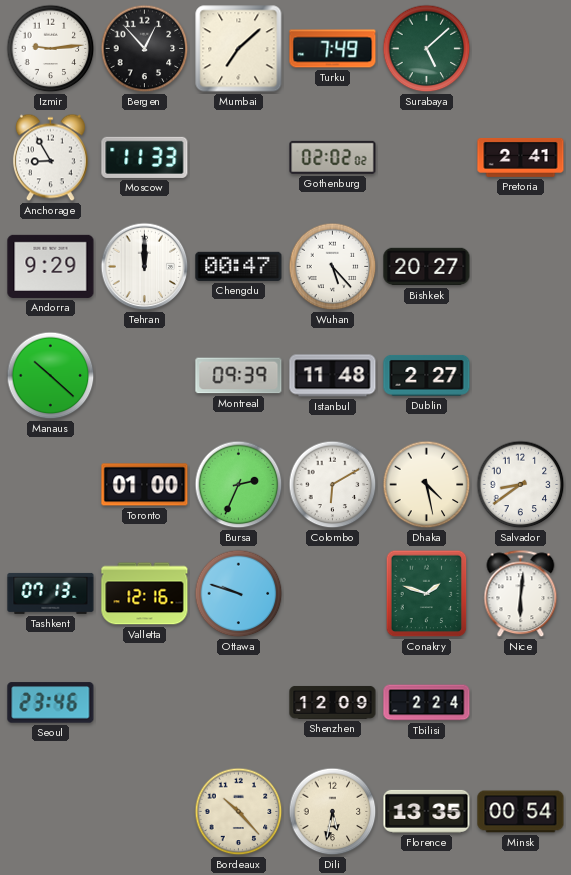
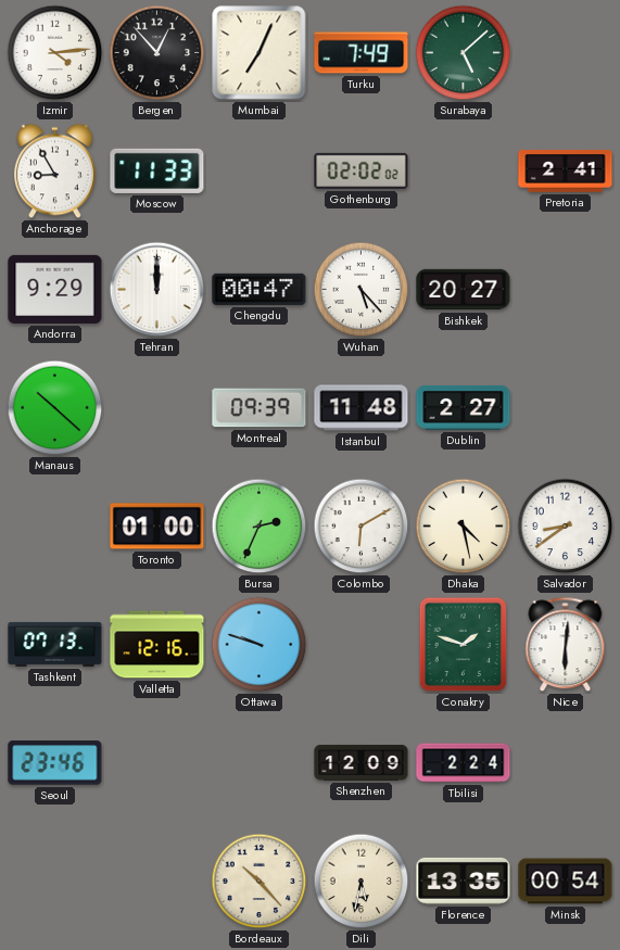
Izmir: 9:14 -> 4:14
Mumbai: 7:08 -> 7:04
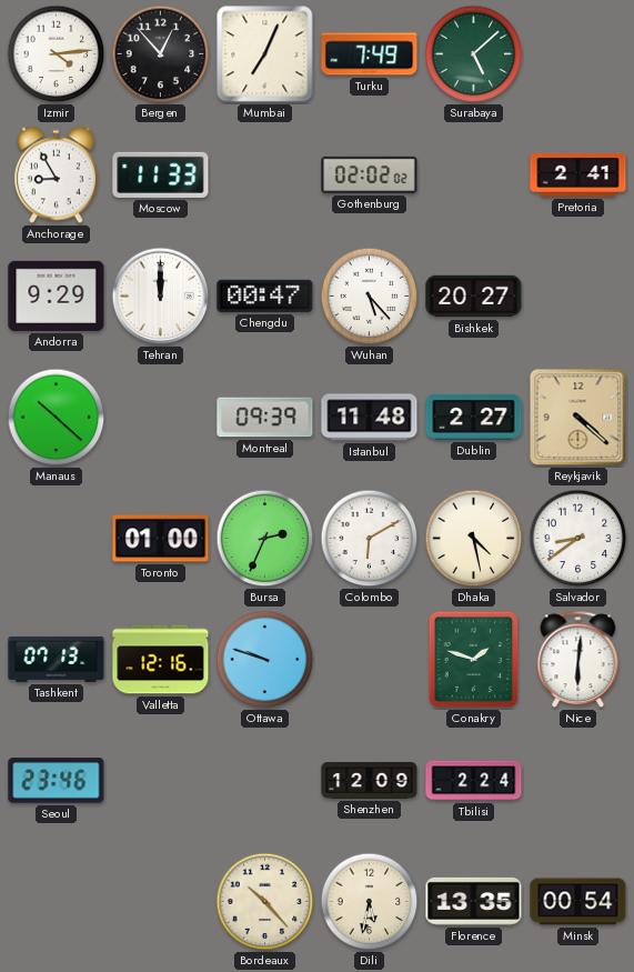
Reykjavik: none -> 4:22
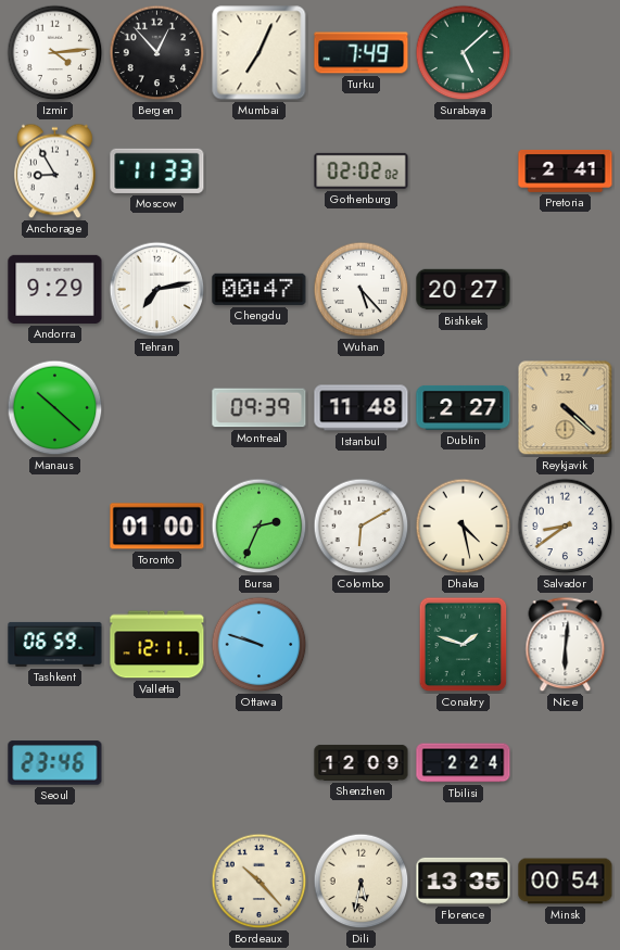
Tehran: 12:00 -> 7:13
Tashkent: 07:13 -> 06:59
Valletta: 12:16 -> 12:11
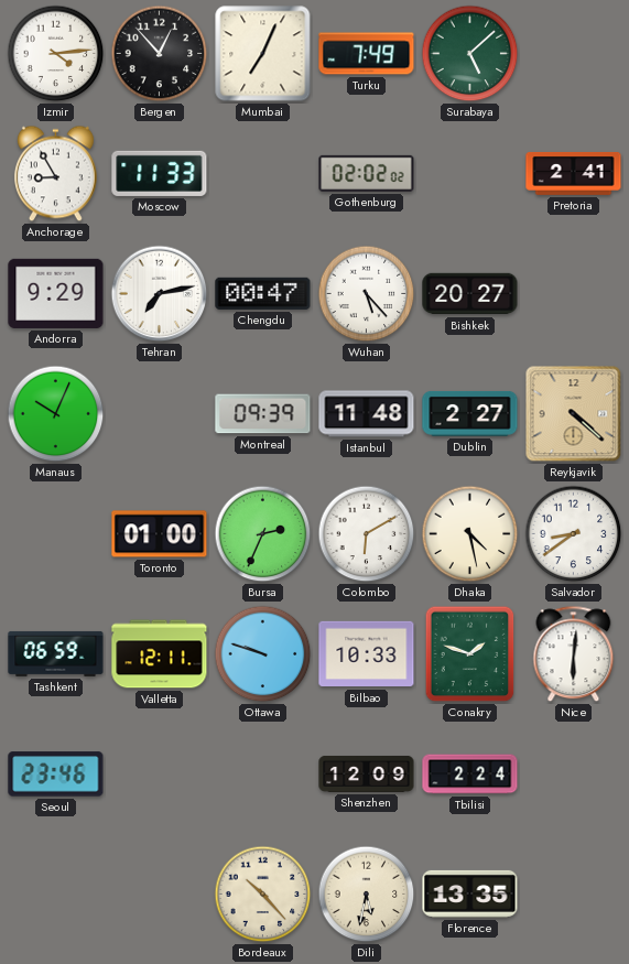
Manaus: 10:22 -> 10:04
Bilbao: none -> 10:33
Minsk: 00:54 -> none
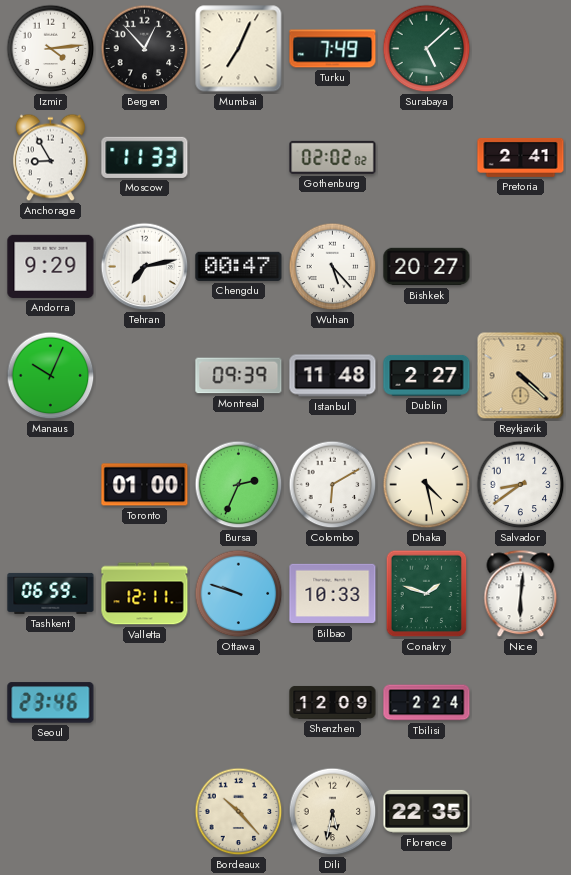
Florence: 13:35 -> 22:35
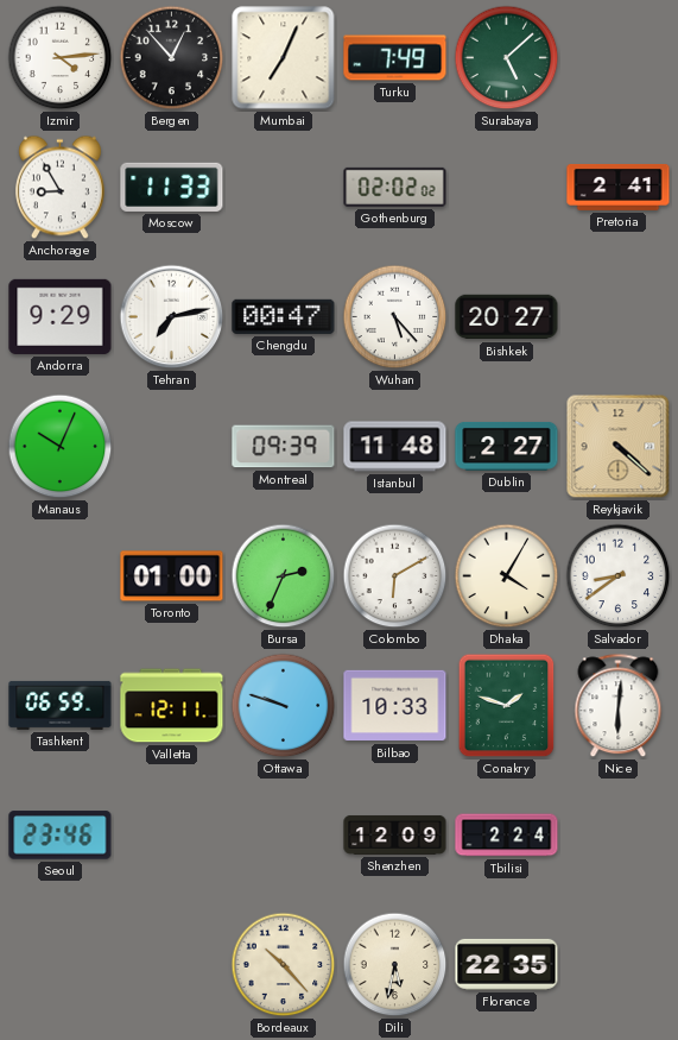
Dhaka: 4:28 -> 4:05
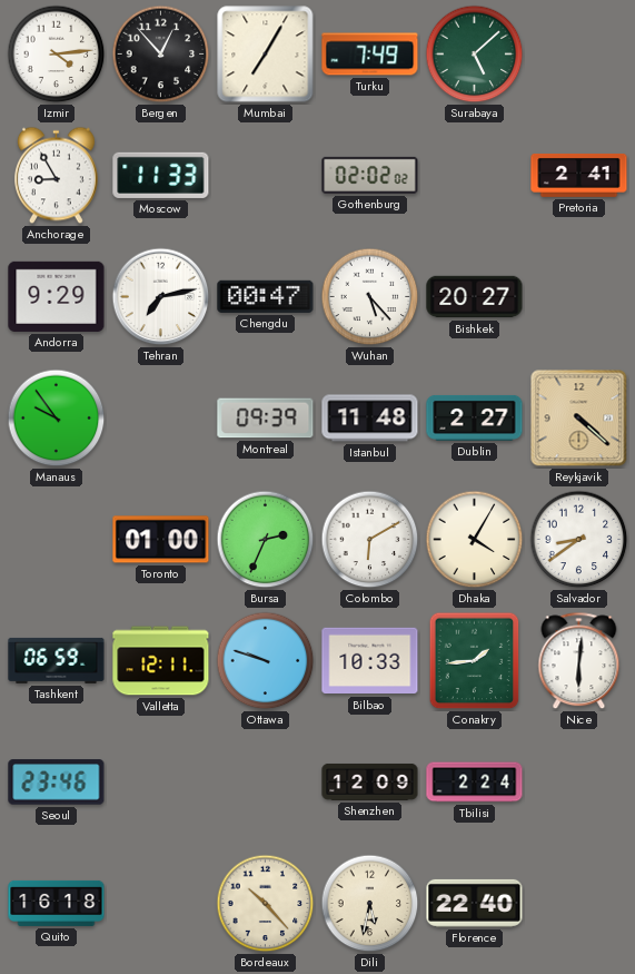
Mumbai: 7:04 -> 7:05
Manaus: 10:04 -> 9:54
Conakry: 1:48 -> 1:44
Quito: none -> 16:18
Florence: 22:35 -> 22:40
